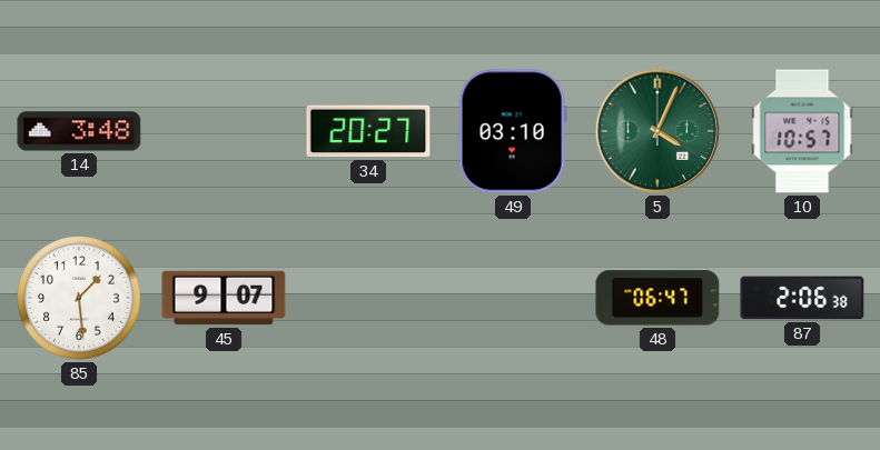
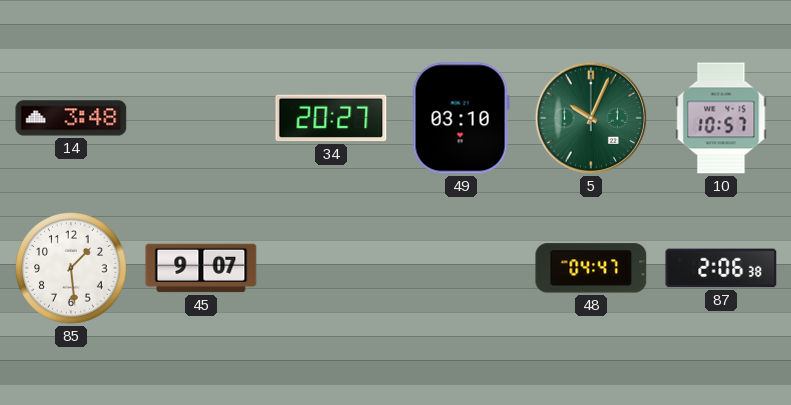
5: 4:04 -> 10:04
48: 06:47 -> 04:47
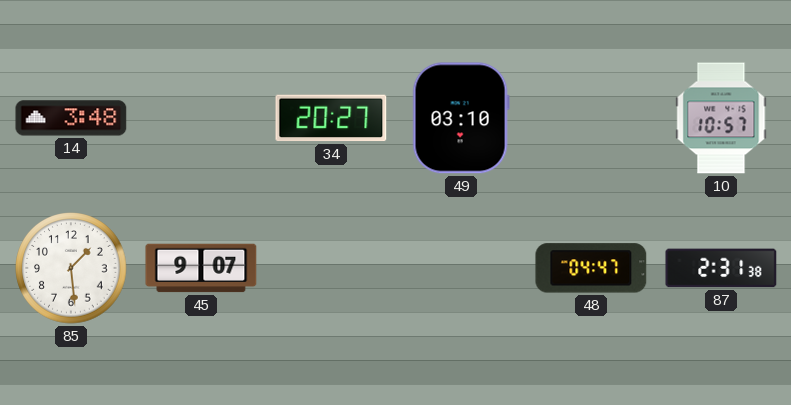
5: 10:04 -> none
87: 2:06 -> 2:31
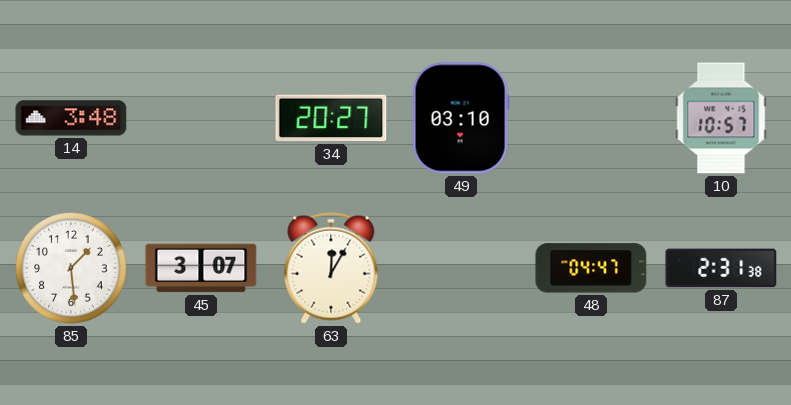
45: 9:07 -> 3:07
63: none -> 12:05
